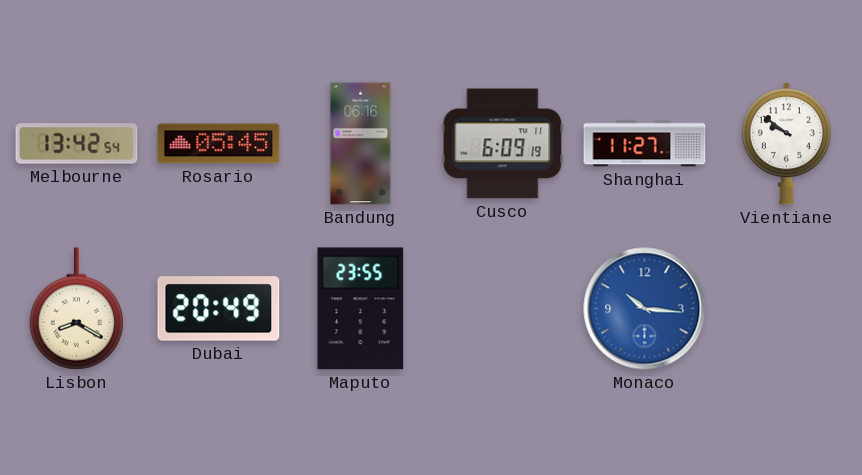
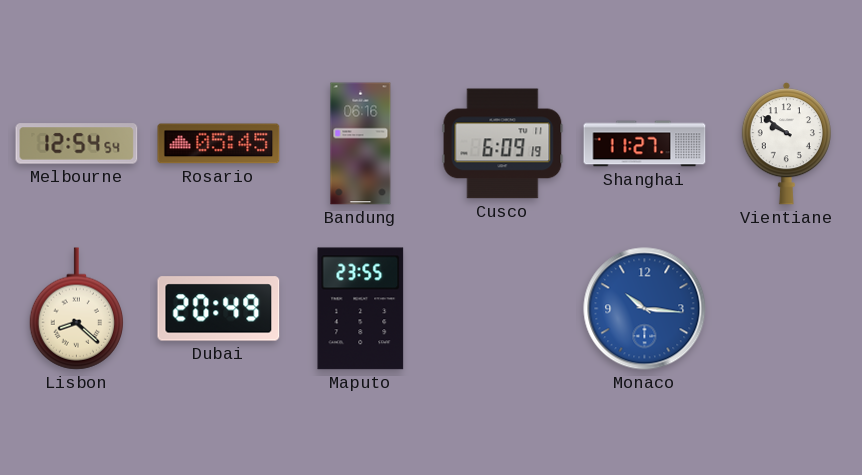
Melbourne: 13:42 -> 12:54
Lisbon: 8:20 -> 8:22
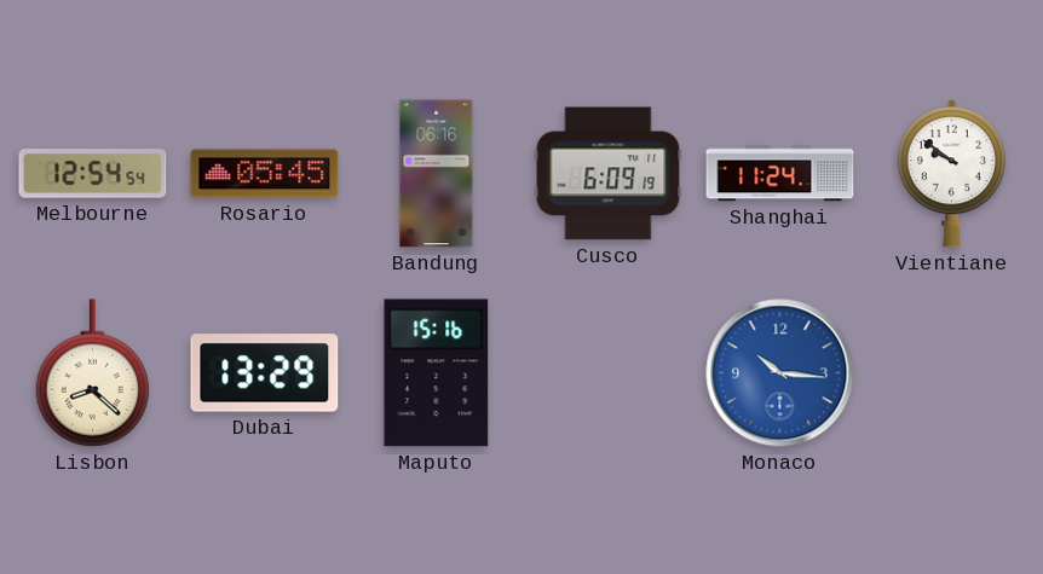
Shanghai: 11:27 -> 11:24
Dubai: 20:49 -> 13:29
Maputo: 23:55 -> 15:16
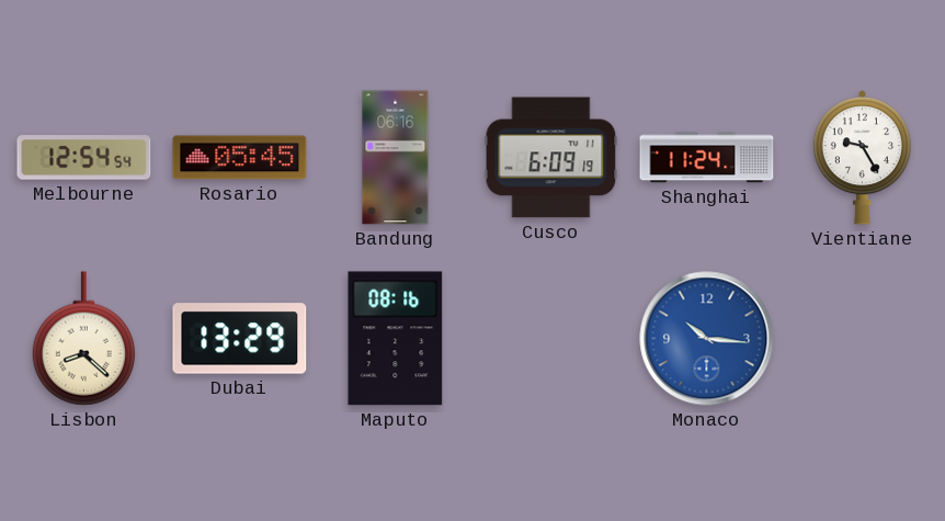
Vientiane: 9:51 -> 9:25
Maputo: 15:16 -> 08:16
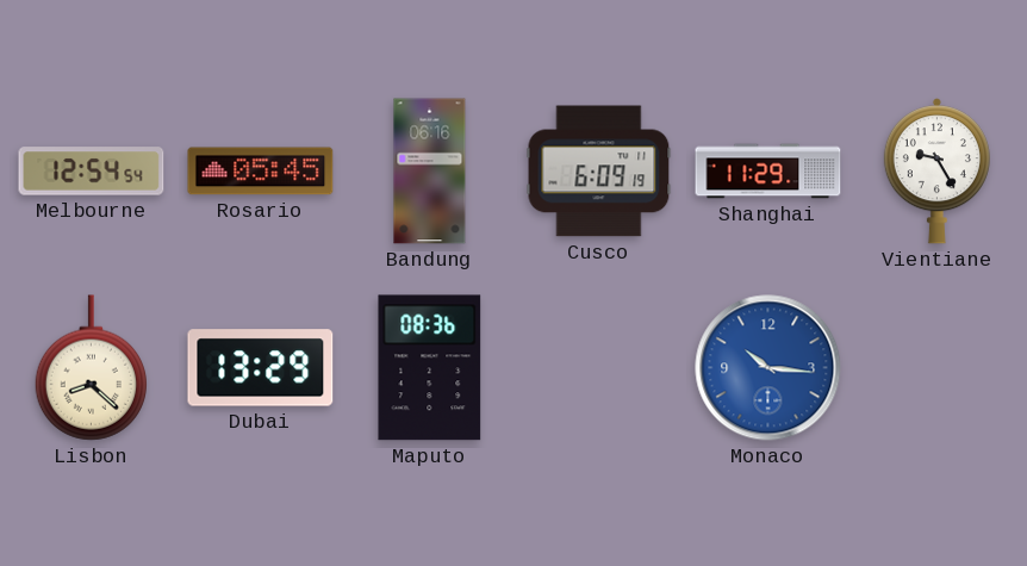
Shanghai: 11:24 -> 11:29
Maputo: 08:16 -> 08:36
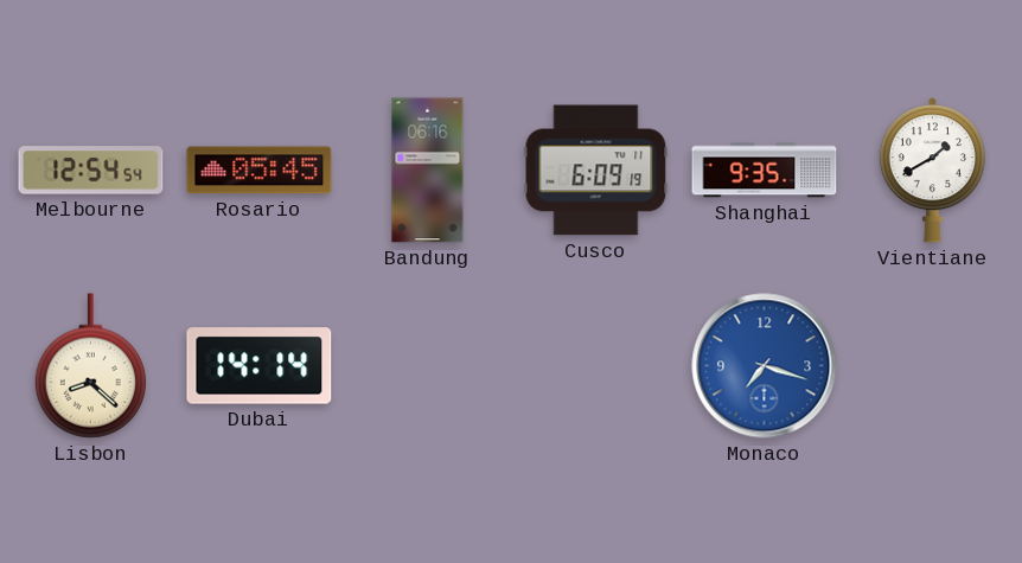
Shanghai: 11:29 -> 9:35
Vientiane: 9:25 -> 1:40
Dubai: 13:29 -> 14:14
Maputo: 08:36 -> none
Monaco: 10:16 -> 7:18
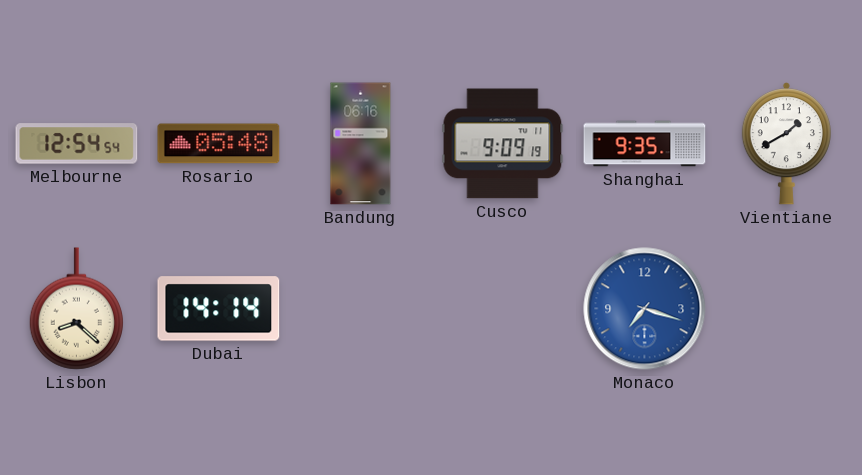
Rosario: 05:45 -> 05:48
Cusco: 6:09 -> 9:09
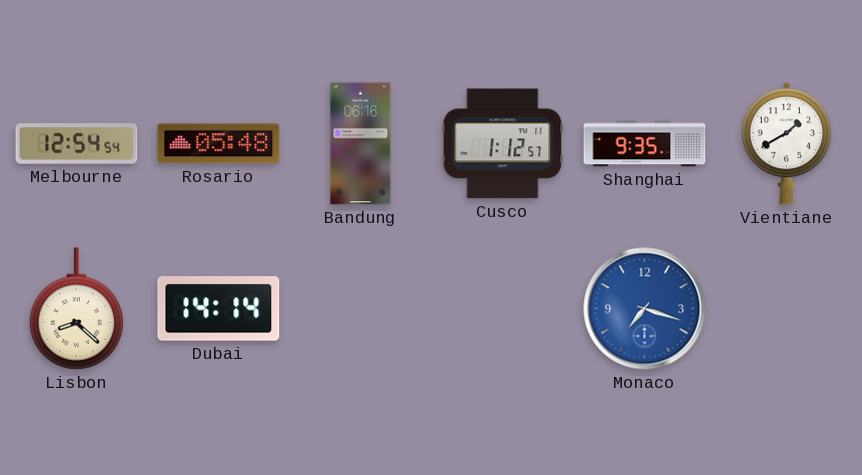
Cusco: 9:09 -> 1:12
